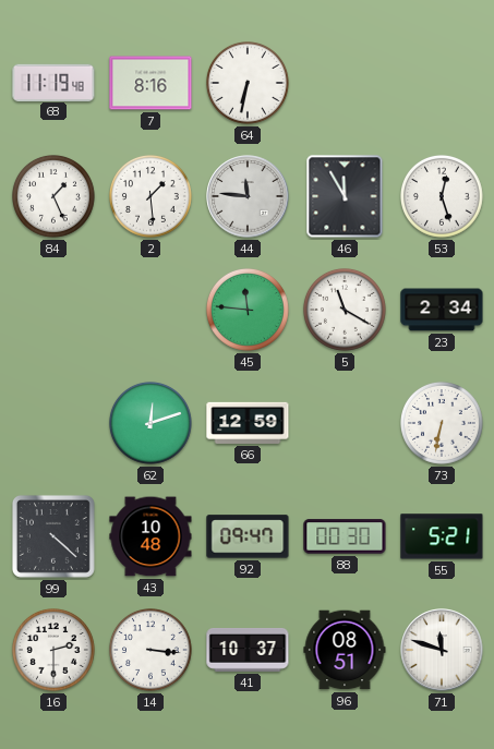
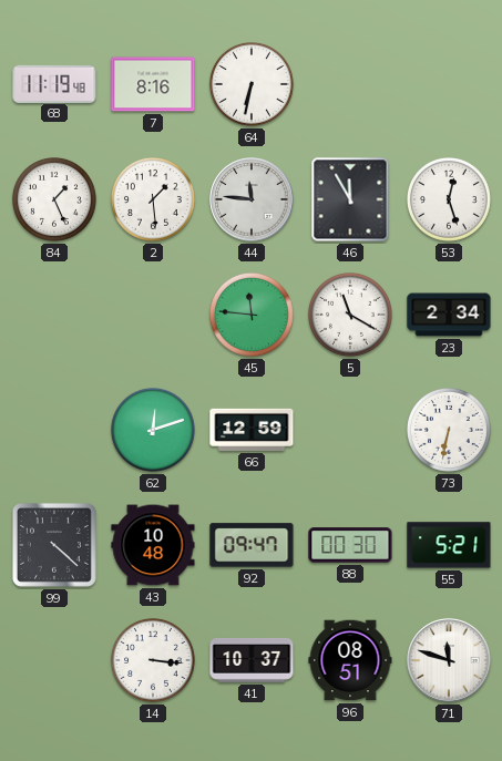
16: 2:30 -> none
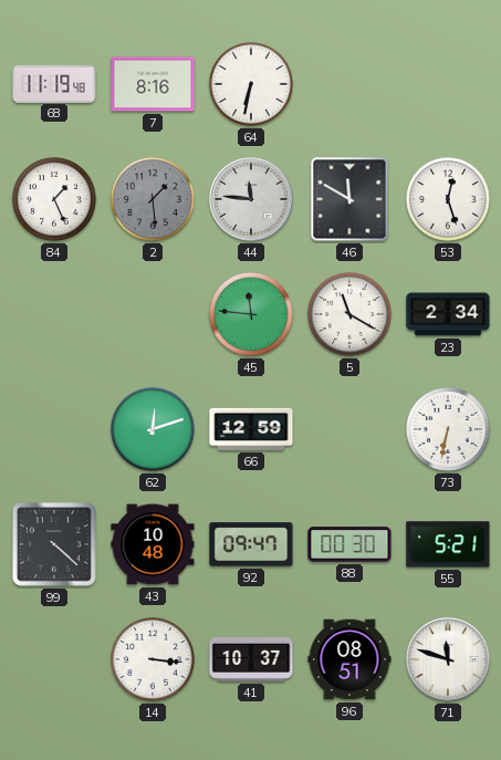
2 dial: white -> grey
46: 11:55 -> 11:50
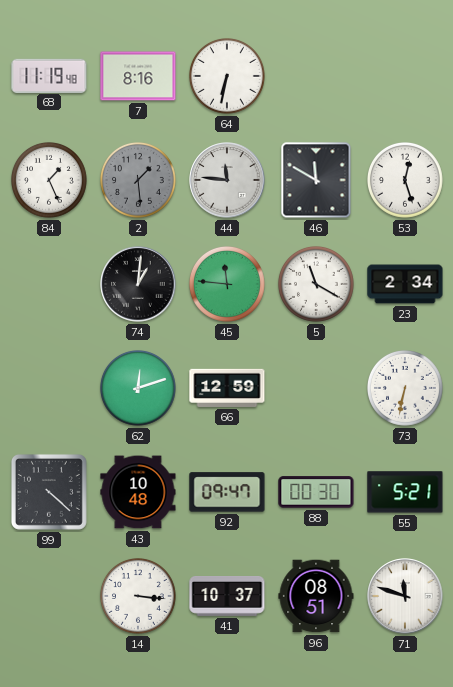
74: none -> 1:01
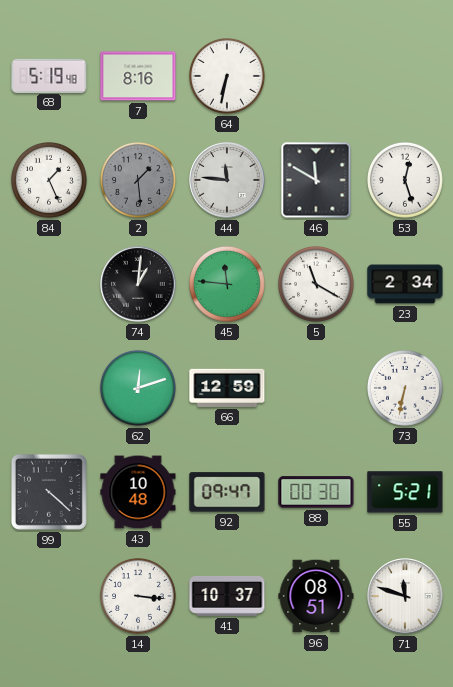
68: 11:19 -> 5:19
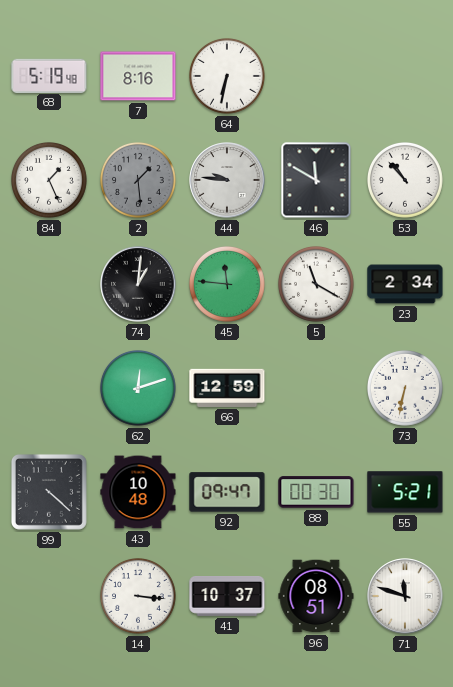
44: 11:46 -> 9:46
53: 12:27 -> 10:53
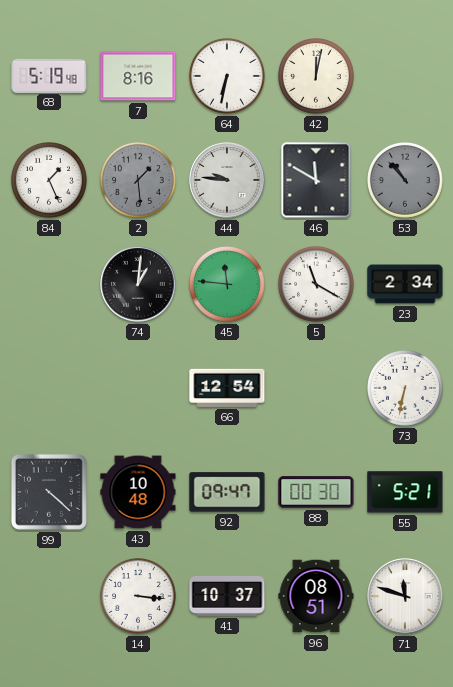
42: none -> 12:02
53 dial: white -> grey
62: 12:12 -> none
66: 12:59 -> 12:54
